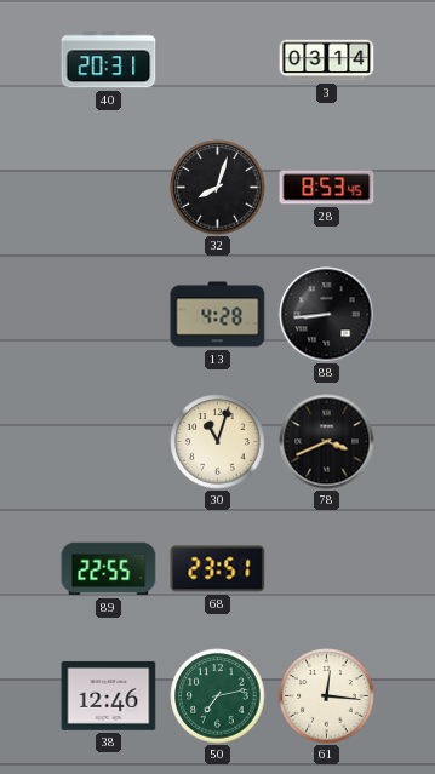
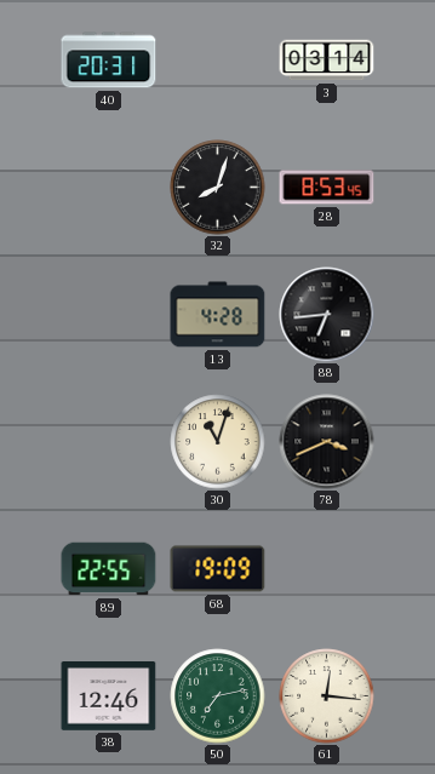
88: 8:44 -> 6:44
68: 23:51 -> 19:09
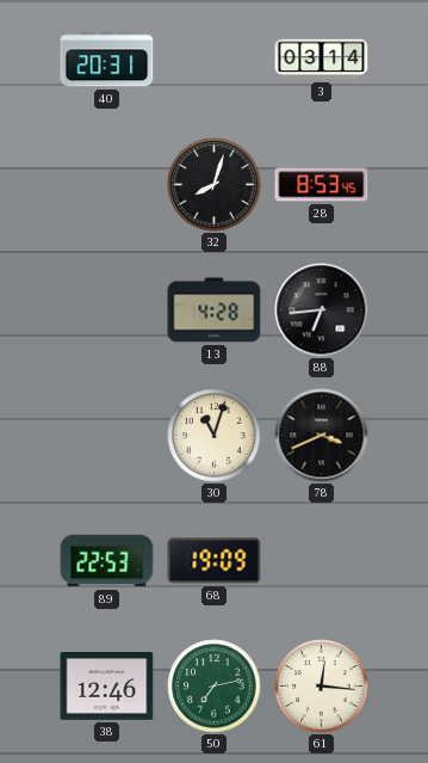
89: 22:55 -> 22:53
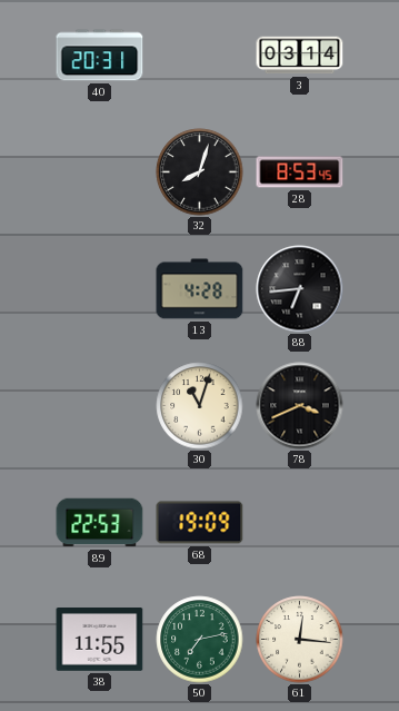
38: 12:46 -> 11:55
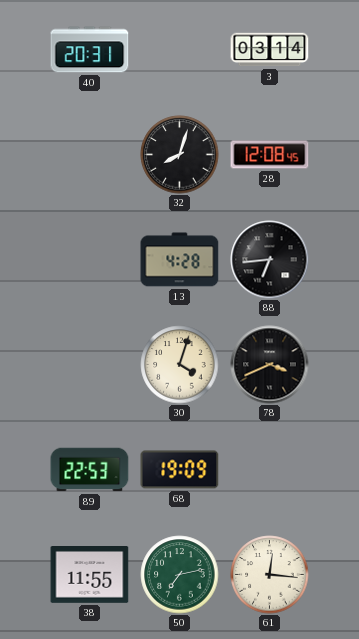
28: 8:53 -> 12:08
30: 11:03 -> 4:03
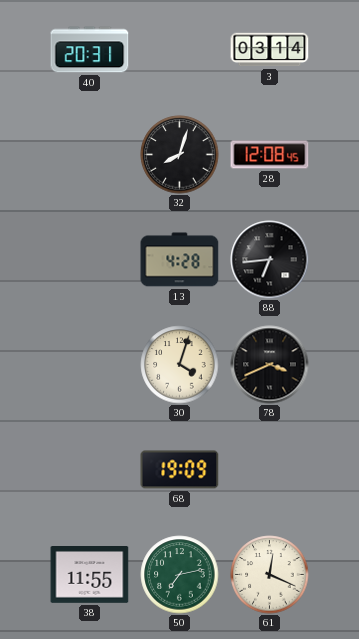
89: 22:53 -> none
61: 12:16 -> 12:19
